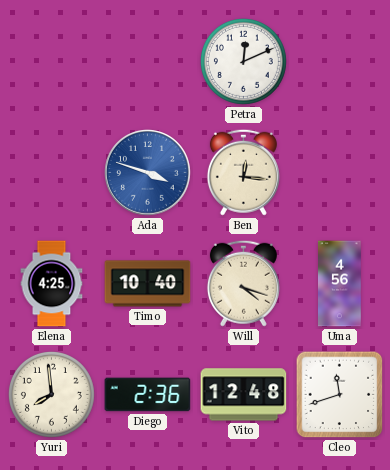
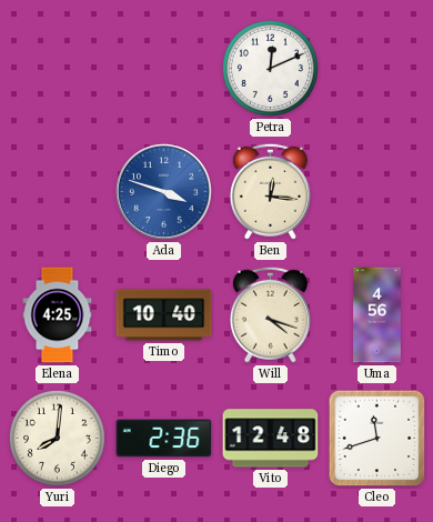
Yuri: 7:59 -> 8:01
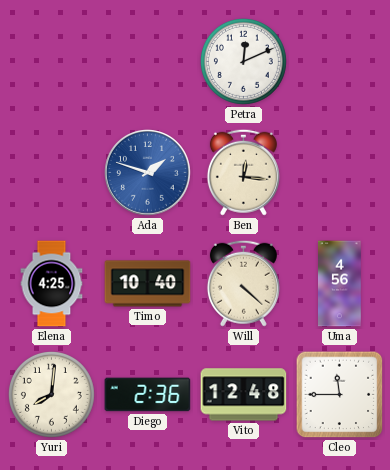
Ada: 3:48 -> 1:48
Will: 4:18 -> 4:22
Cleo: 11:42 -> 11:45
